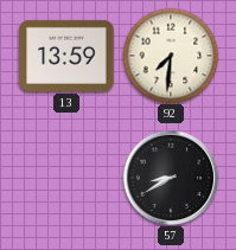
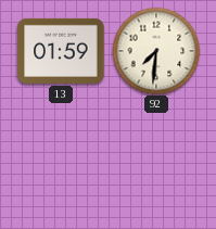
13: 13:59 -> 01:59
57: 8:40 -> none
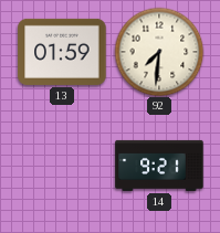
14: none -> 9:21
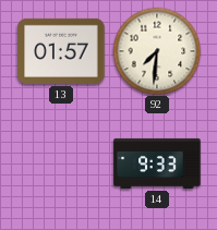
13: 01:59 -> 01:57
14: 9:21 -> 9:33
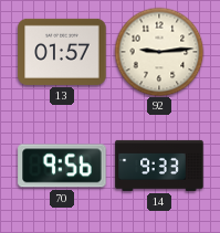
92: 7:31 -> 9:14
70: none -> 9:56
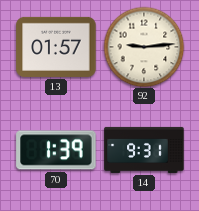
70: 9:56 -> 1:39
14: 9:33 -> 9:31
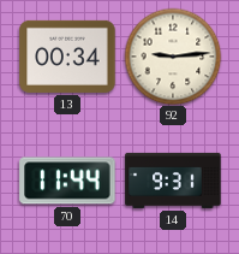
13: 01:57 -> 00:34
70: 1:39 -> 11:44
